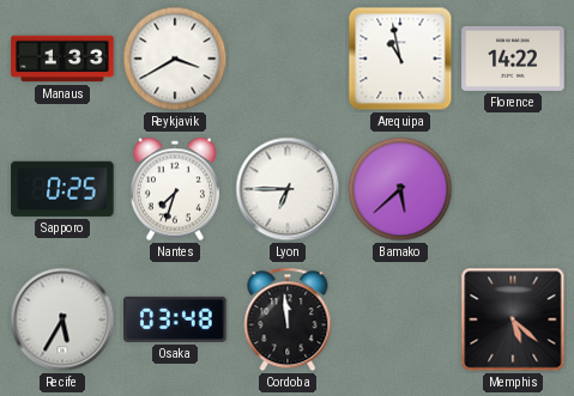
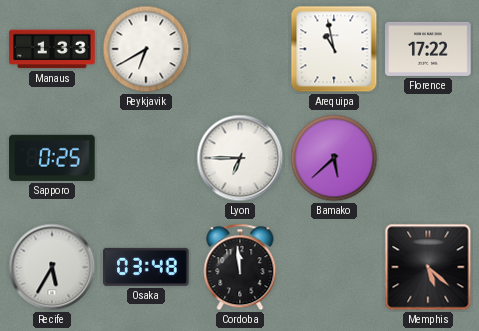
Reykjavik: 3:40 -> 6:40
Florence: 14:22 -> 17:22
Nantes: 7:33 -> none
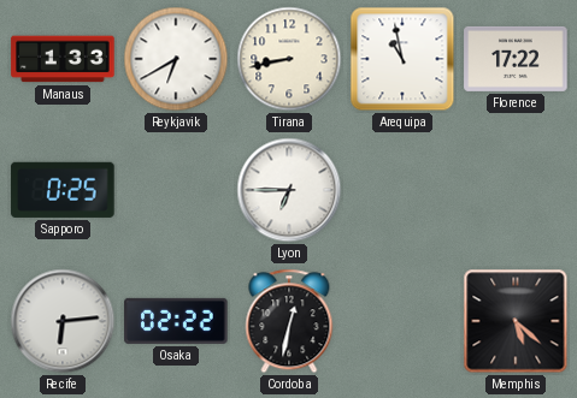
Tirana: none -> 8:43
Bamako: 5:38 -> none
Recife: 5:35 -> 6:14
Osaka: 03:48 -> 02:22
Cordoba: 11:59 -> 12:32
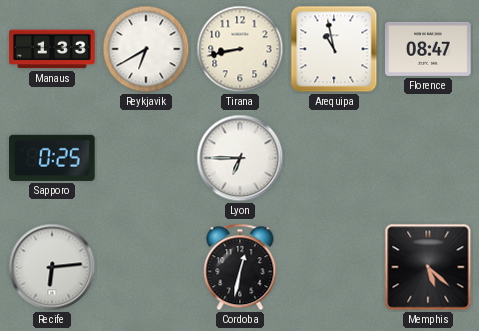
Florence: 17:22 -> 08:47
Osaka: 02:22 -> none
